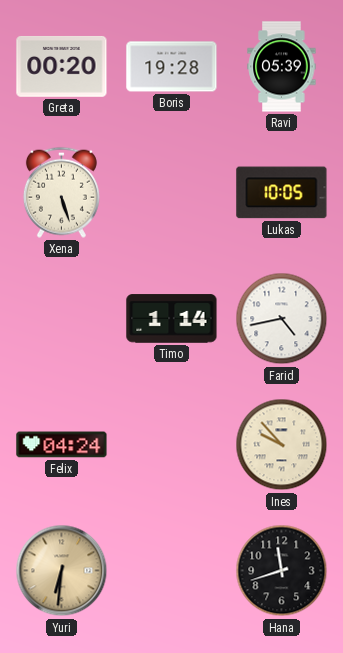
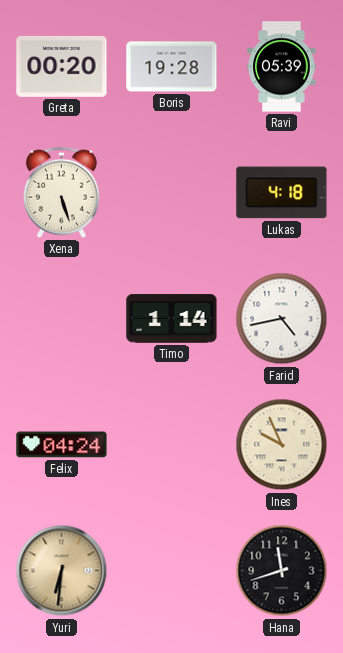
Lukas: 10:05 -> 4:18
Ines: 9:53 -> 9:56
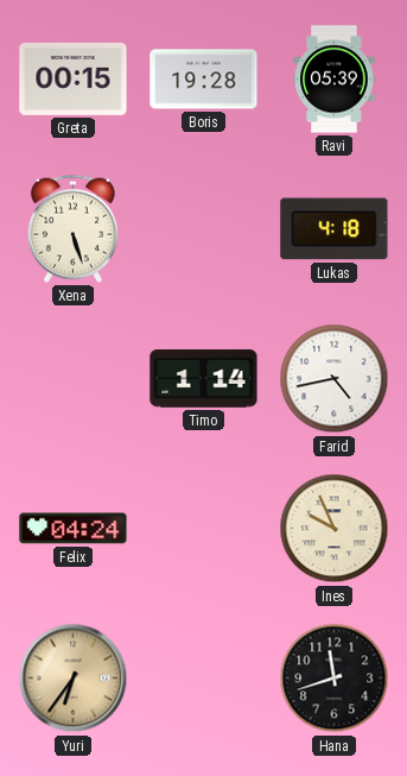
Greta: 00:20 -> 00:15
Yuri: 6:31 -> 6:36
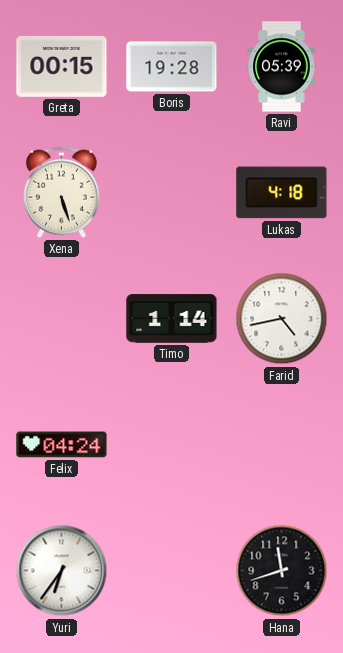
Ines: 9:56 -> none
Yuri dial: champagne -> white
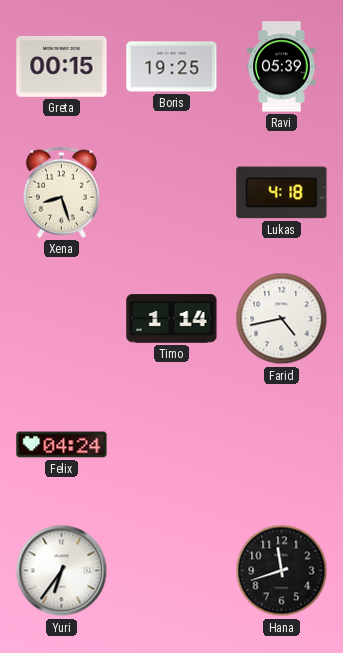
Boris: 19:28 -> 19:25
Xena: 5:27 -> 8:27
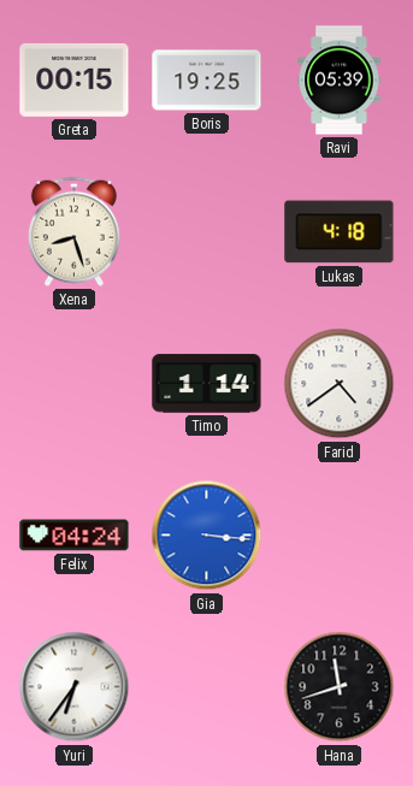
Farid: 4:43 -> 4:39
Gia: none -> 3:16
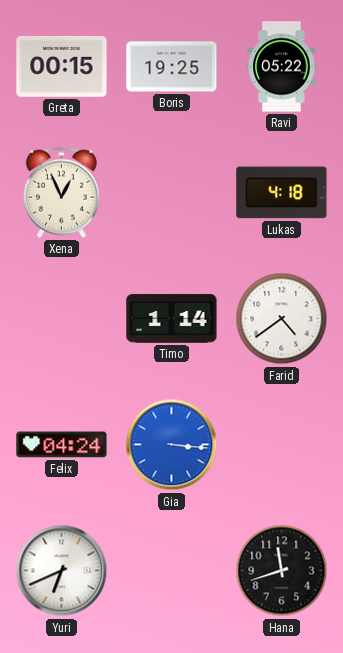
Ravi: 05:39 -> 05:22
Xena: 8:27 -> 12:56
Yuri: 6:36 -> 6:41
